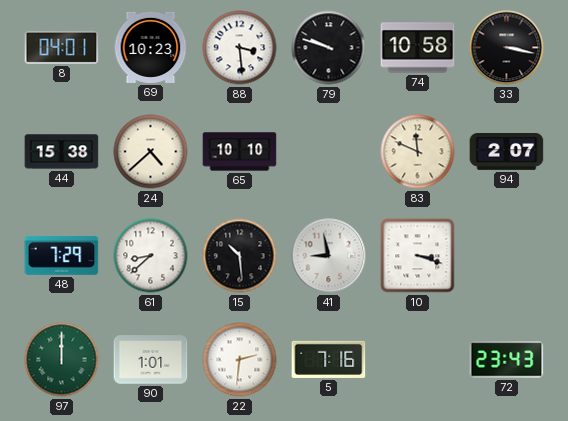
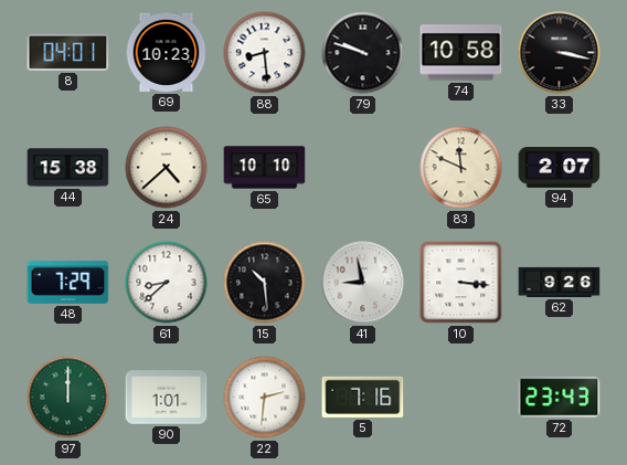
88: 3:29 -> 8:29
10: 3:18 -> 3:16
62: none -> 9:26
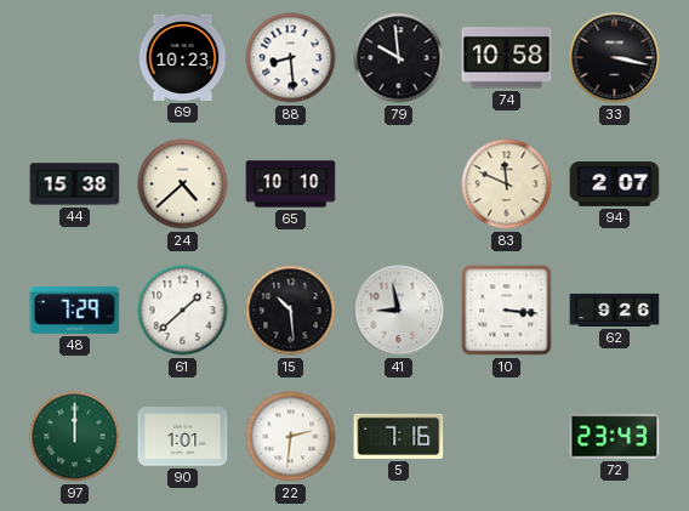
8: 04:01 -> none
79: 9:48 -> 9:59
61: 8:38 -> 1:38
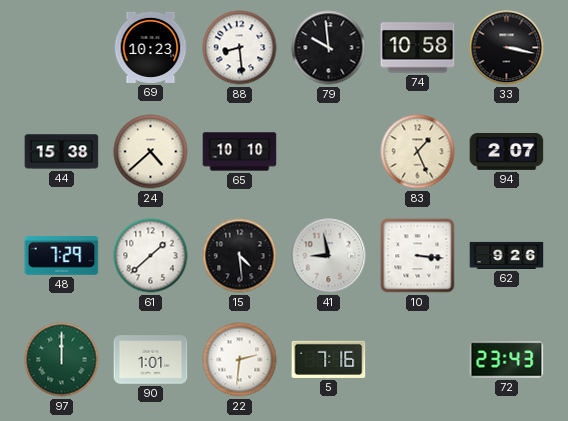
83: 11:49 -> 1:26
15: 10:29 -> 4:29
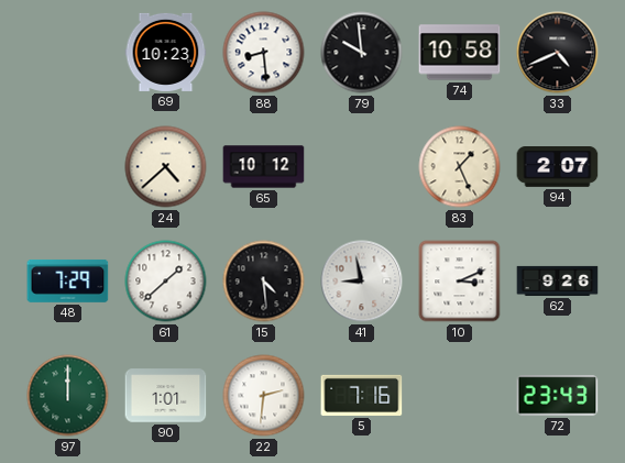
33: 3:17 -> 4:41
44: 15:38 -> none
65: 10:10 -> 10:12
10: 3:16 -> 3:11
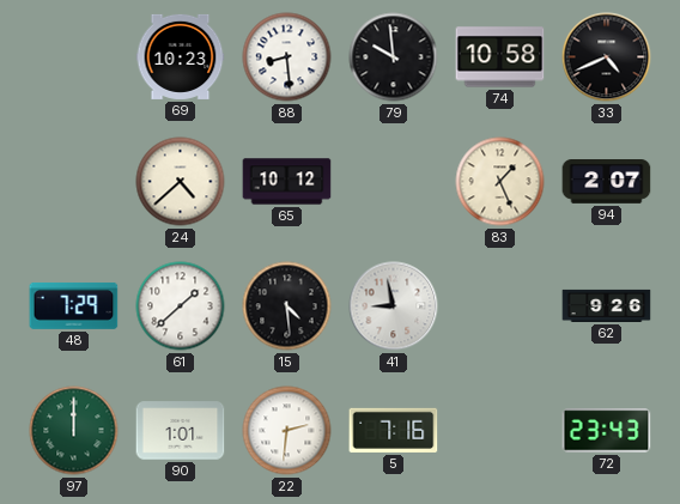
10: 3:11 -> none
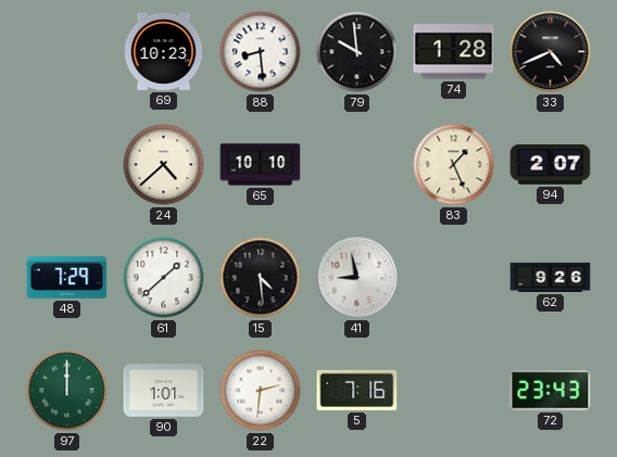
74: 10:58 -> 1:28
65: 10:12 -> 10:10
